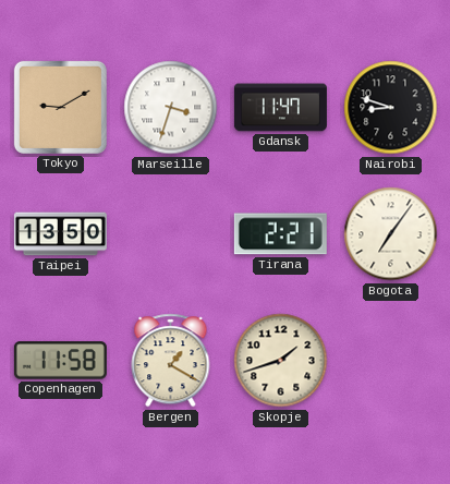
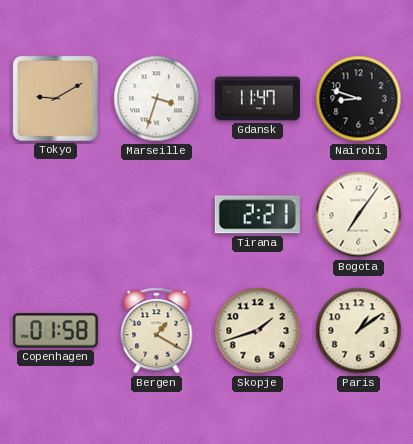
Taipei: 13:50 -> none
Copenhagen: 11:58 -> 01:58
Paris: none -> 1:09
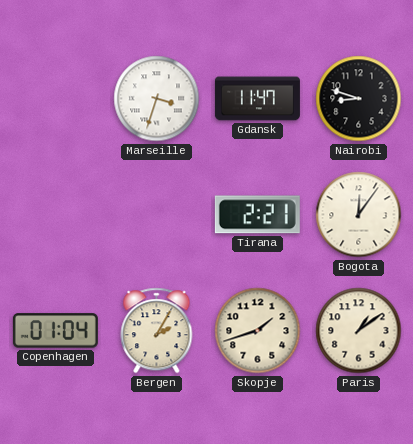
Tokyo: 9:10 -> none
Bogota: 7:06 -> 12:06
Copenhagen: 01:58 -> 01:04
Bergen: 1:20 -> 2:05
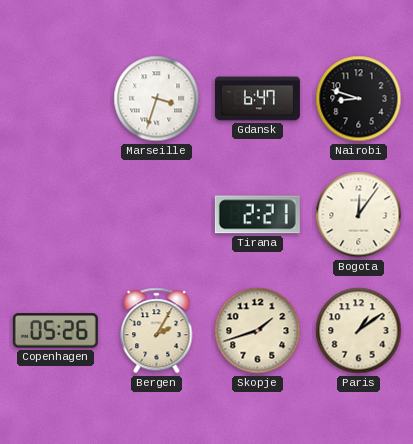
Gdansk: 11:47 -> 6:47
Copenhagen: 01:04 -> 05:26
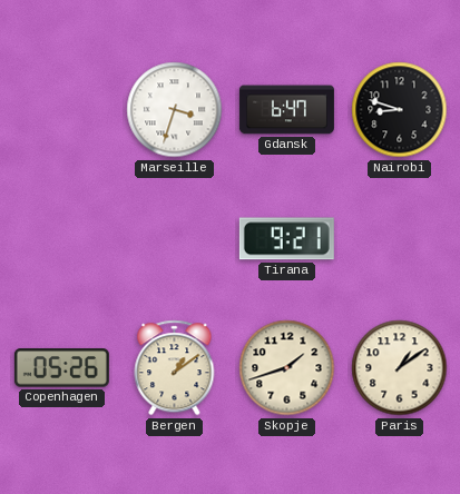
Tirana: 2:21 -> 9:21
Bogota: 12:06 -> none
Bergen: 2:05 -> 1:09
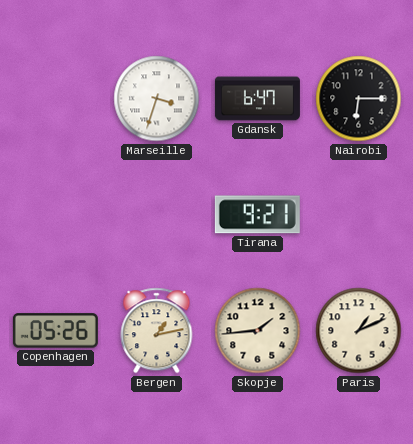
Nairobi: 8:48 -> 6:15
Bergen: 1:09 -> 1:13
Skopje: 1:42 -> 1:44
Paris: 1:09 -> 1:11
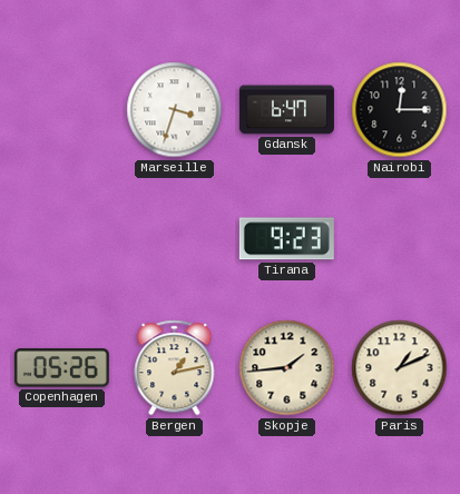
Nairobi: 6:15 -> 12:15
Tirana: 9:21 -> 9:23
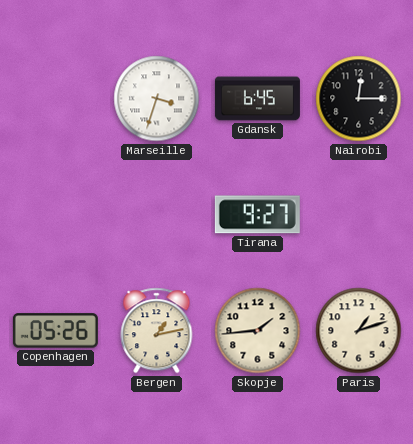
Gdansk: 6:47 -> 6:45
Tirana: 9:23 -> 9:27
Paris: 1:11 -> 1:12
